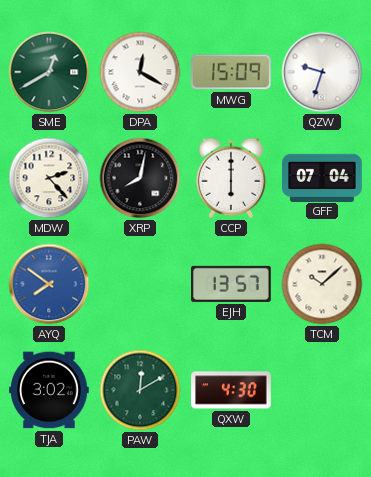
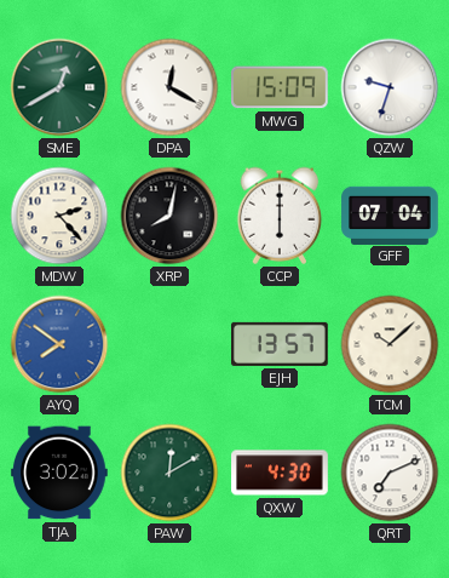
QRT: none -> 7:11
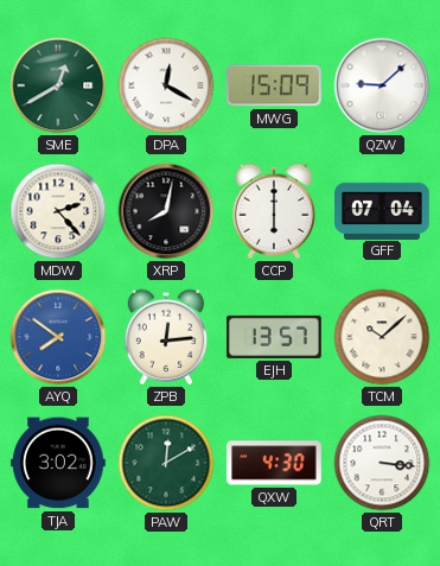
QZW: 9:33 -> 9:08
ZPB: none -> 12:14
QRT: 7:11 -> 3:16
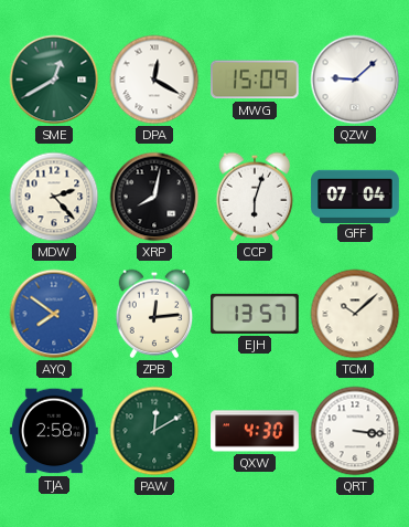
CCP: 6:00 -> 6:03
TJA: 3:02 -> 2:58
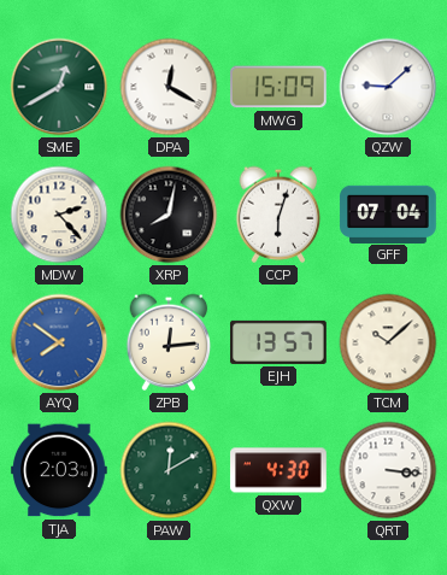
TJA: 2:58 -> 2:03
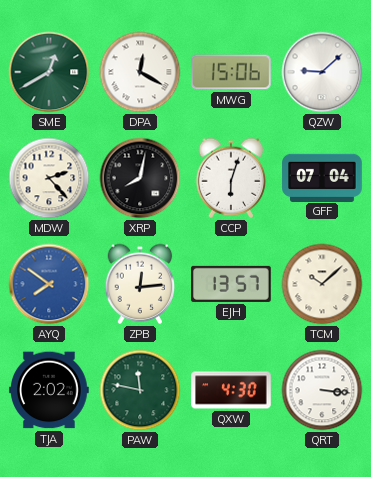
MWG: 15:09 -> 15:06
TJA: 2:03 -> 2:02
PAW: 12:10 -> 11:47
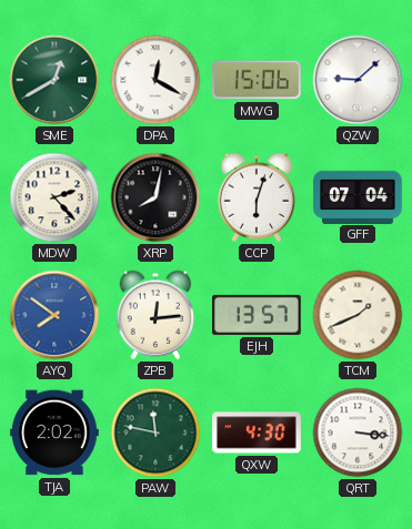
TCM: 10:08 -> 1:41
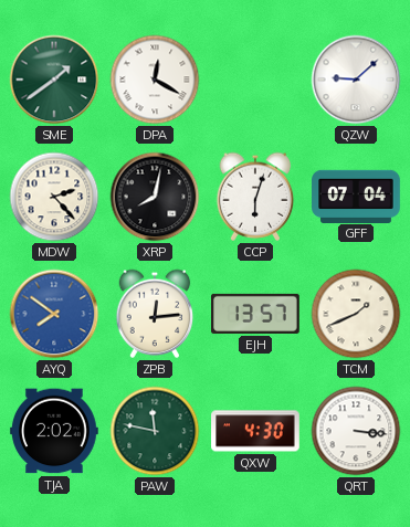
SME: 12:40 -> 1:39
MWG: 15:06 -> none
